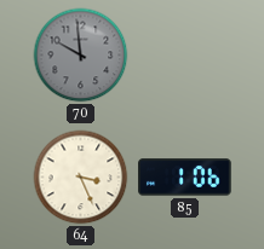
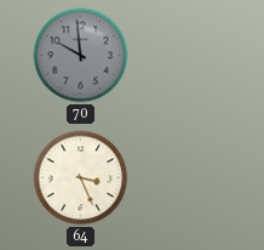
85: 1:06 -> none
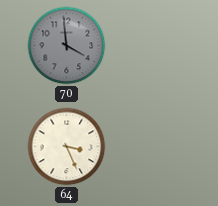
70: 9:59 -> 3:59
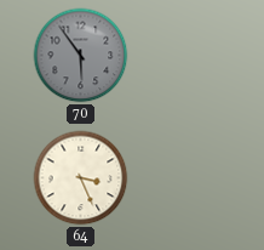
70: 3:59 -> 5:54
